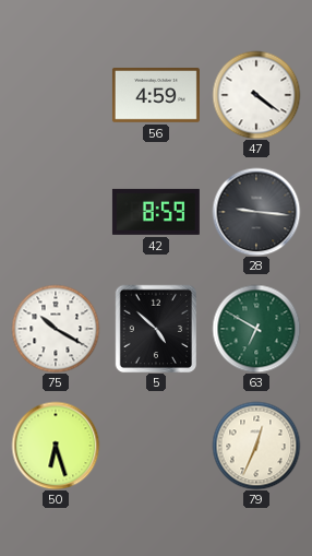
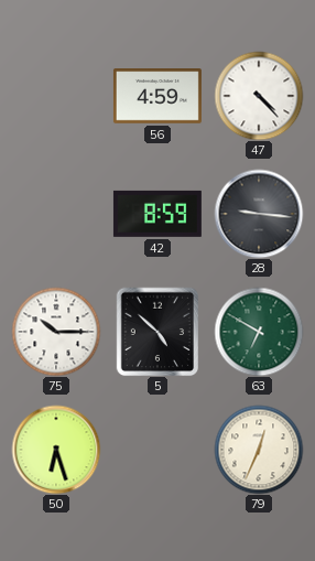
47: 4:21 -> 4:23
75: 10:20 -> 10:15
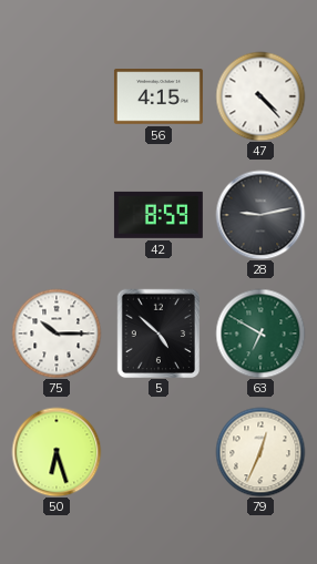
56: 4:59 -> 4:15
28: 9:16 -> 9:13
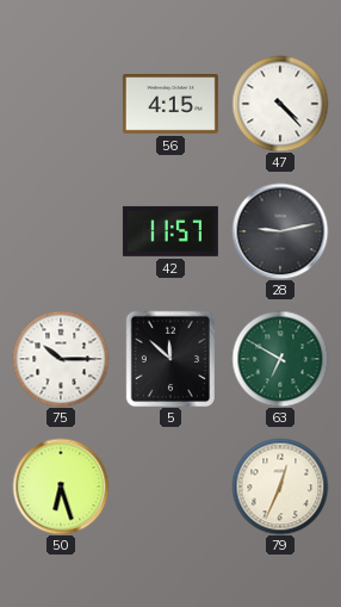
42: 8:59 -> 11:57
5: 4:52 -> 11:52
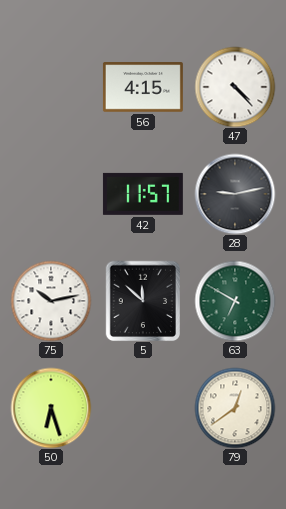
75: 10:15 -> 10:13
79: 12:34 -> 12:39
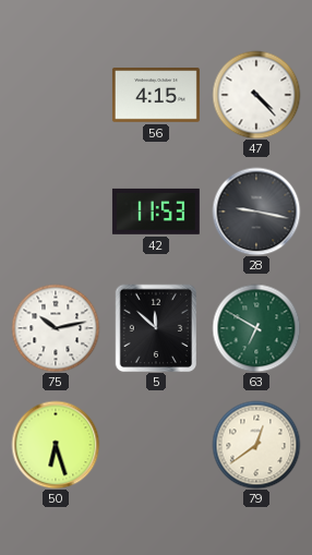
42: 11:57 -> 11:53
28: 9:13 -> 9:17
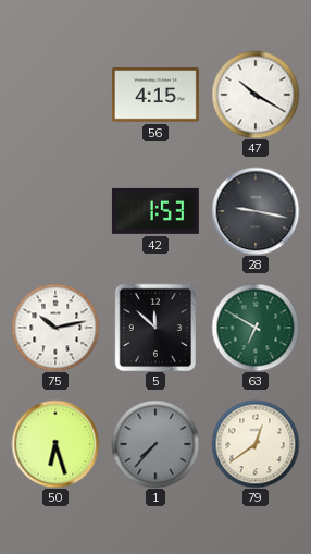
47: 4:23 -> 10:20
42: 11:53 -> 1:53
1: none -> 7:37
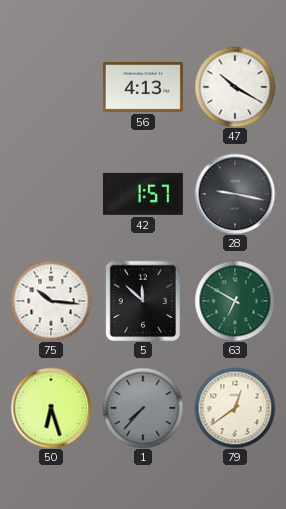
56: 4:15 -> 4:13
42: 1:53 -> 1:57
75: 10:13 -> 10:16
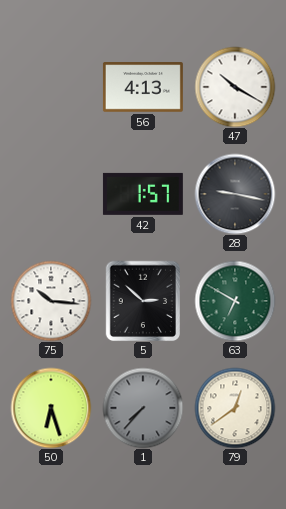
5: 11:52 -> 2:52
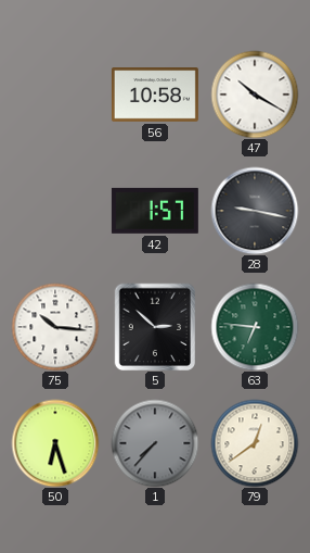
56: 4:13 -> 10:58
63: 6:50 -> 6:46
